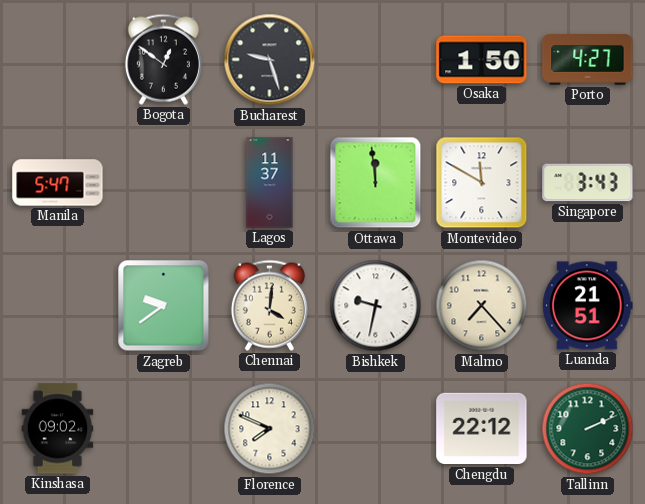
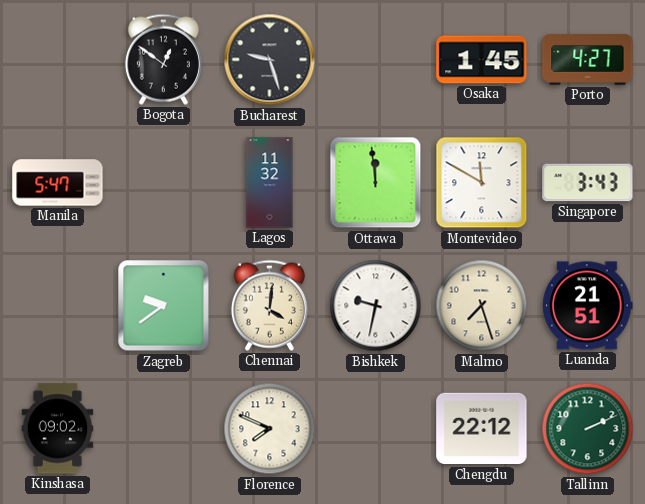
Osaka: 1:50 -> 1:45
Lagos: 11:37 -> 11:32
Malmo: 7:23 -> 7:27
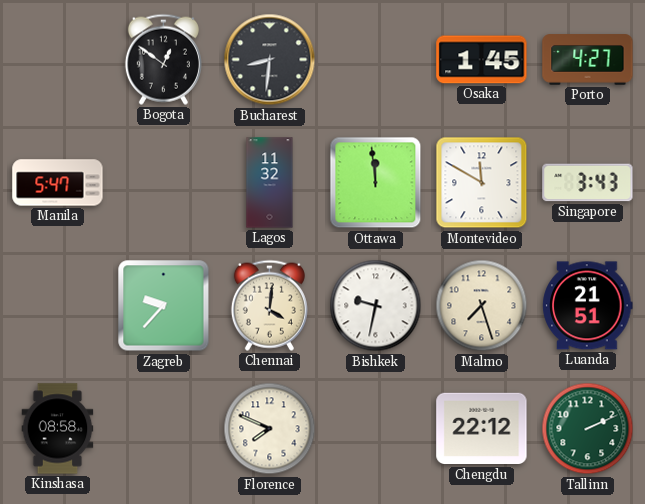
Bucharest: 9:27 -> 8:31
Zagreb: 9:39 -> 9:37
Kinshasa: 09:02 -> 08:58
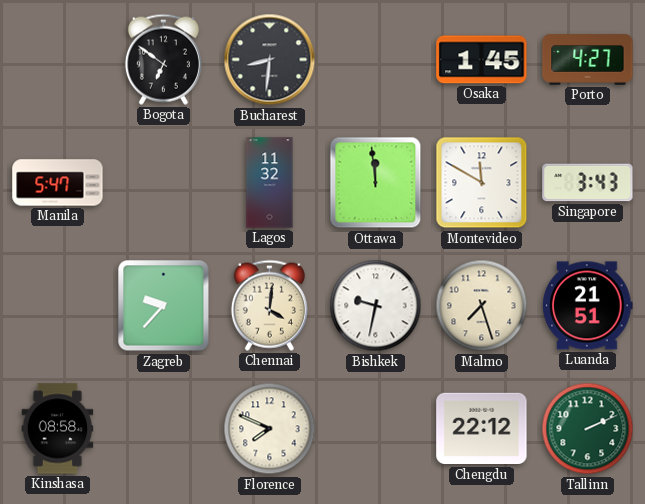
Bogota: 12:51 -> 6:51
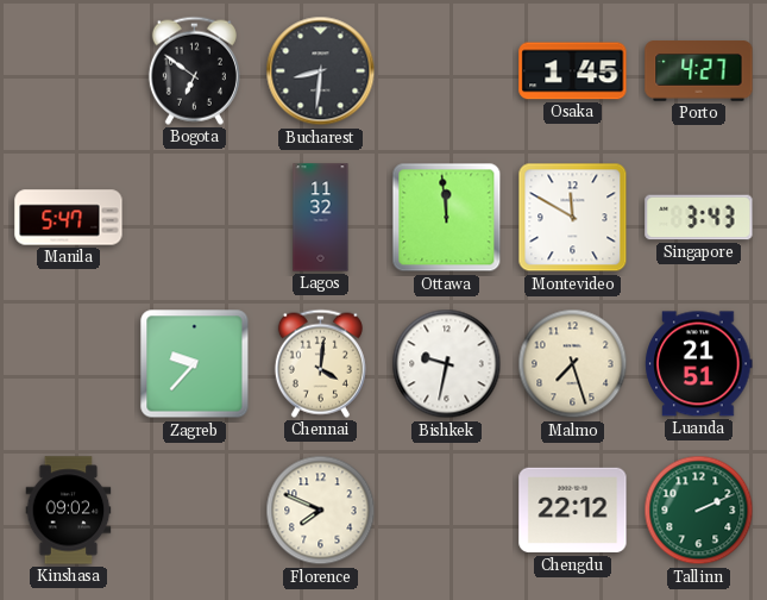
Kinshasa: 08:58 -> 09:02
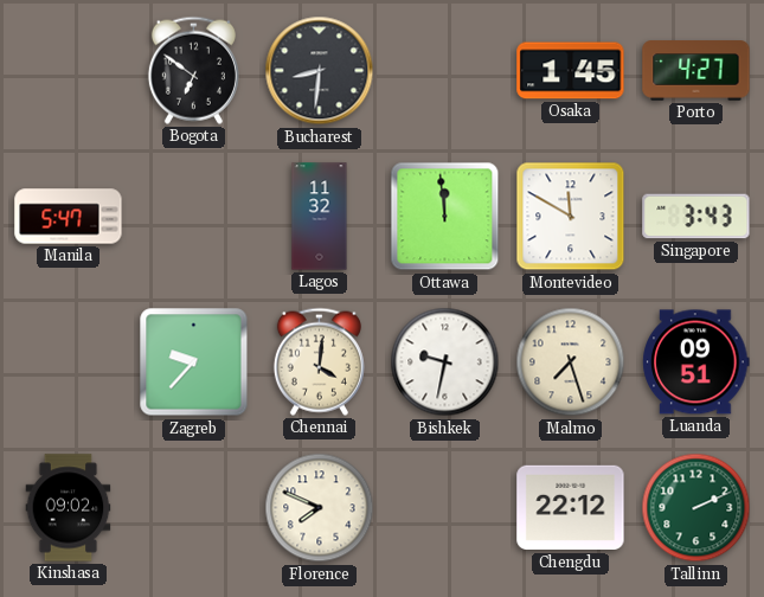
Luanda: 21:51 -> 09:51
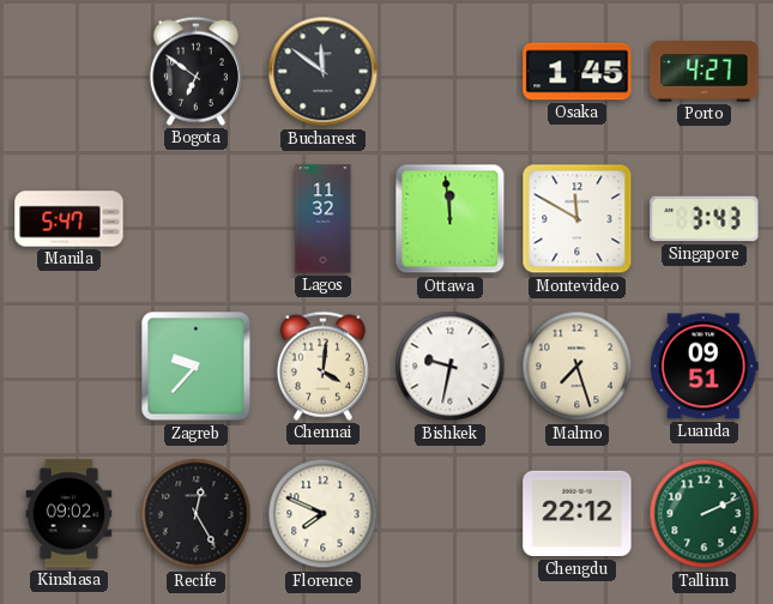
Bucharest: 8:31 -> 11:51
Recife: none -> 12:25
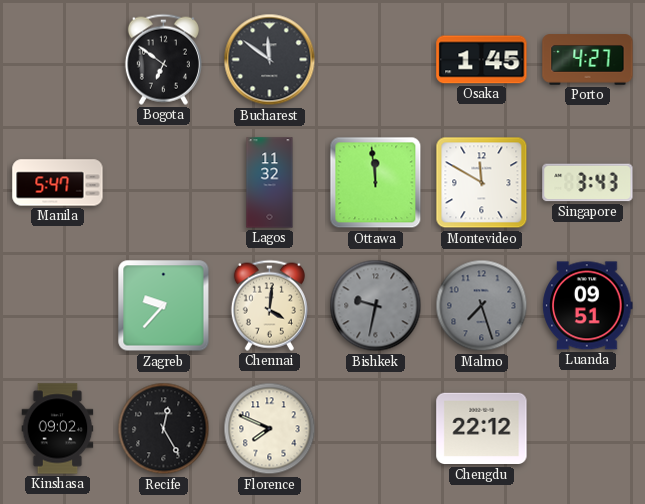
Bishkek dial: white -> grey
Malmo dial: cream -> grey
Tallinn: 2:11 -> none
